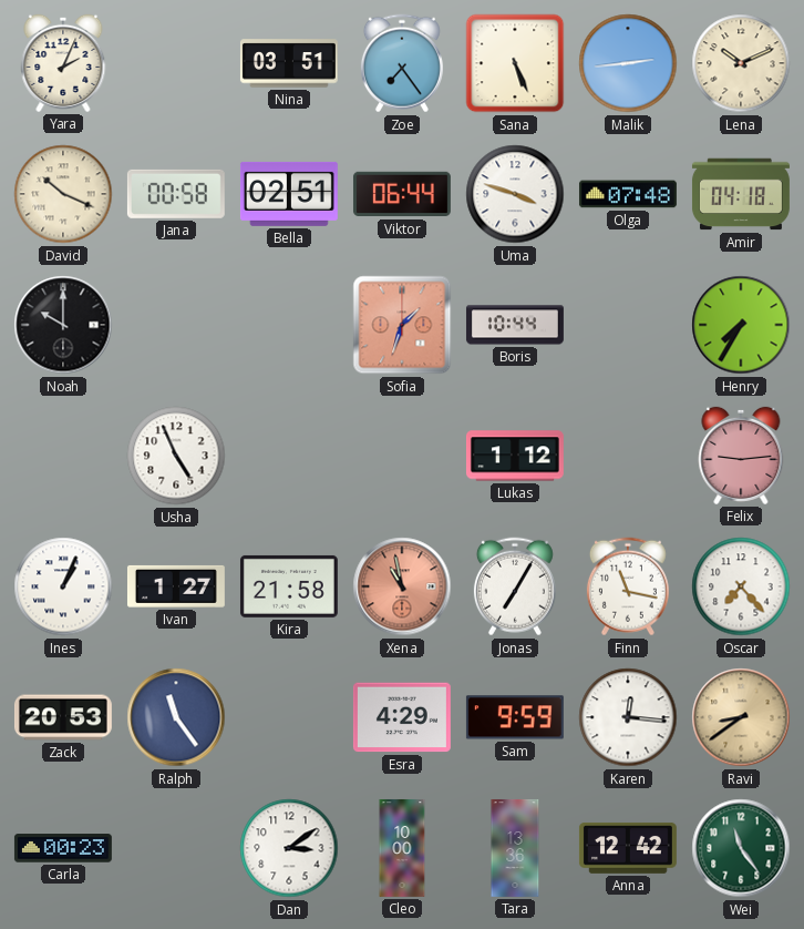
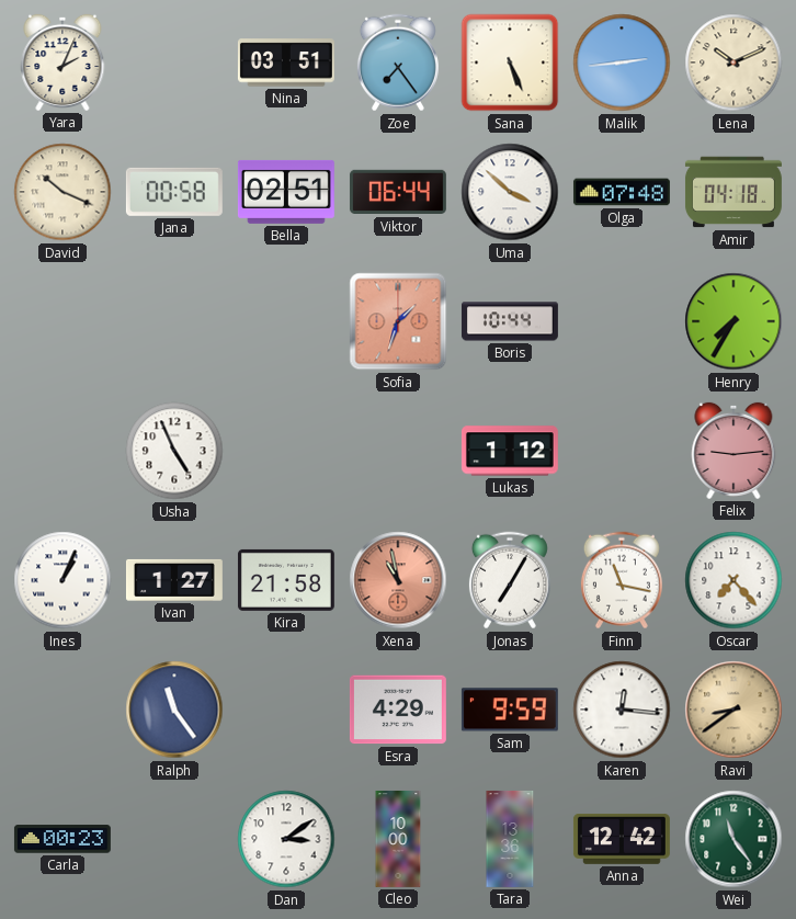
Uma: 3:48 -> 3:52
Noah: 10:00 -> none
Zack: 20:53 -> none
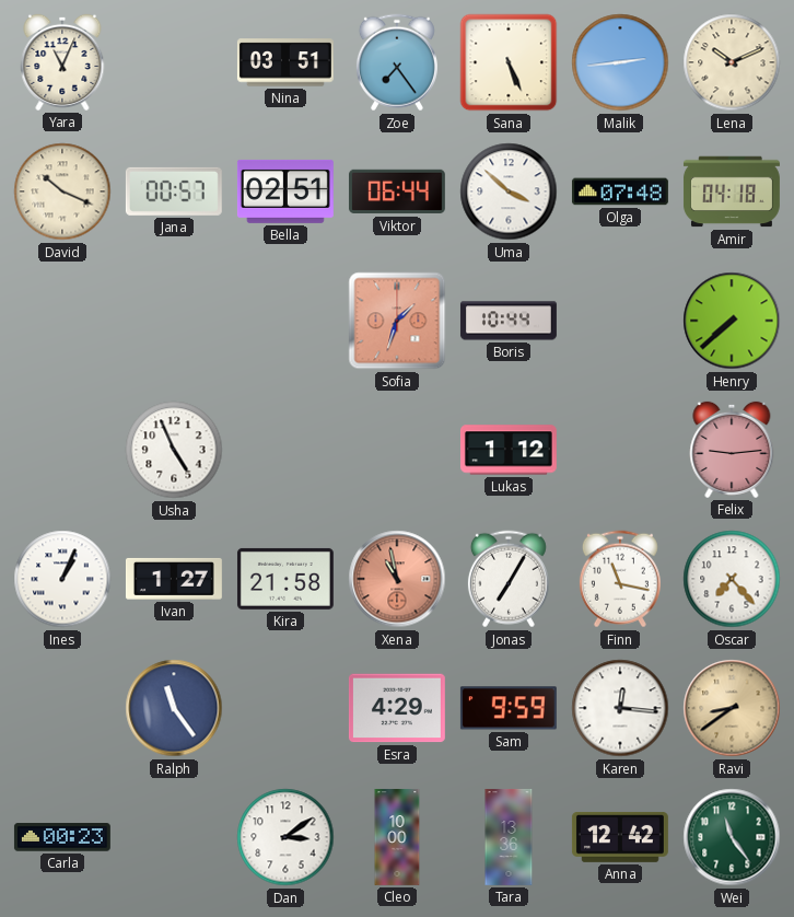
Yara: 2:04 -> 11:04
Jana: 00:58 -> 00:57
Henry: 7:35 -> 7:38
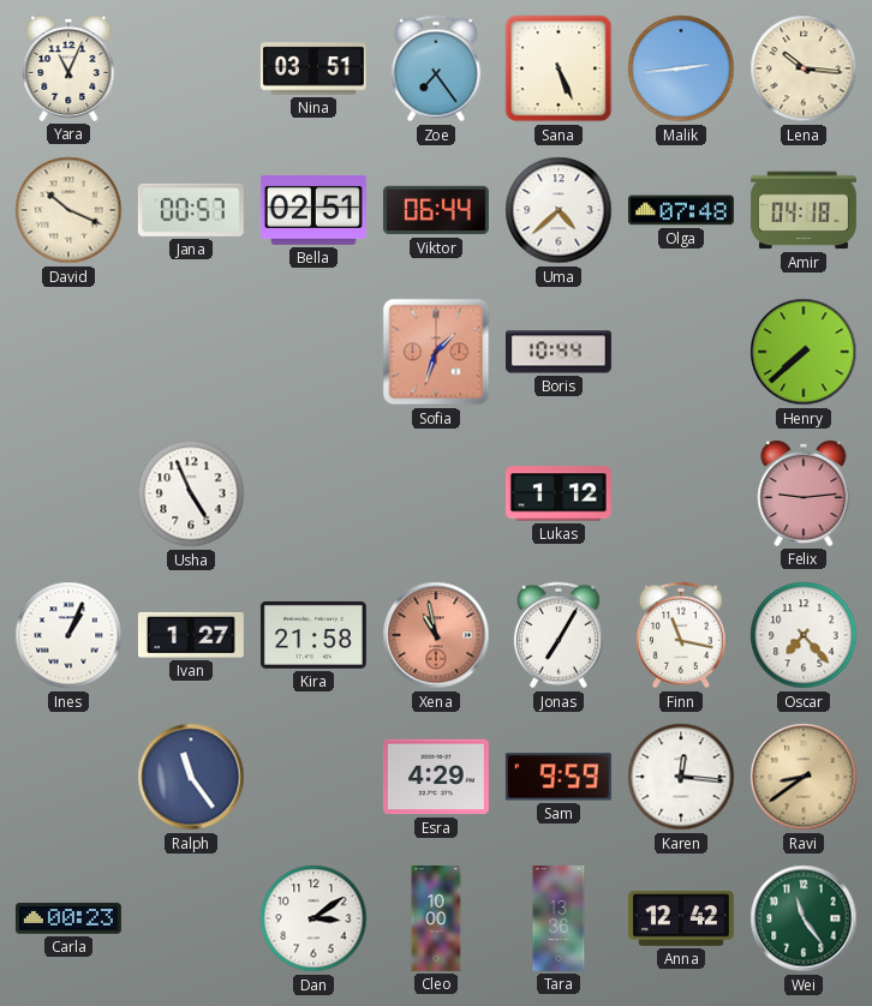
Lena: 10:11 -> 10:16
Uma: 3:52 -> 4:38
